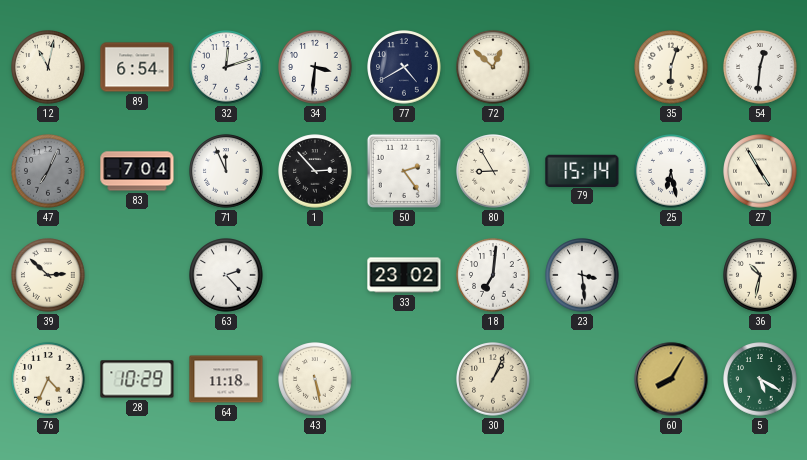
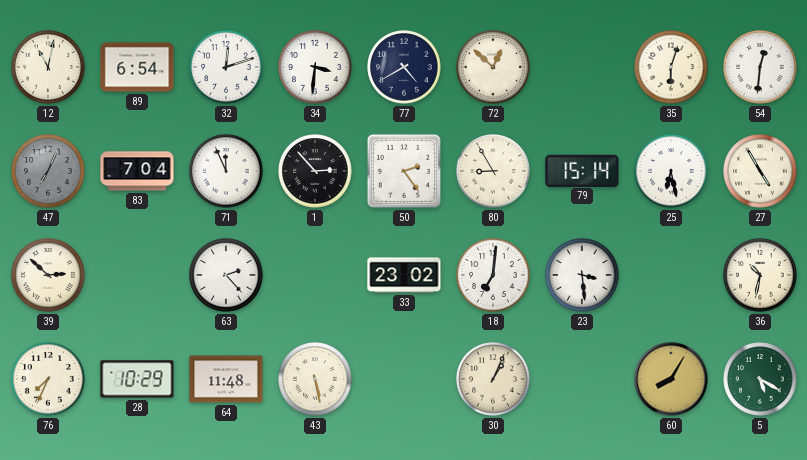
76: 4:34 -> 7:34
64: 11:18 -> 11:48
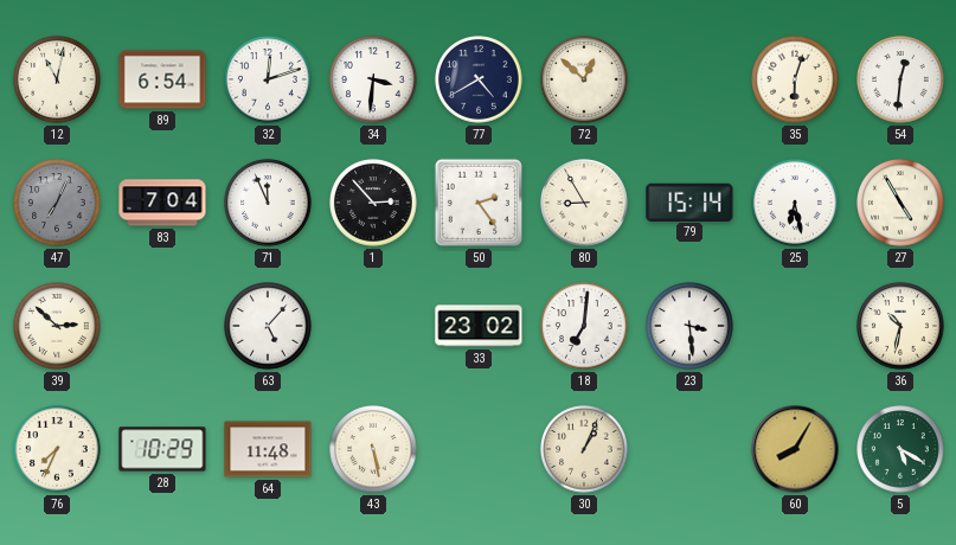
63: 2:23 -> 5:07
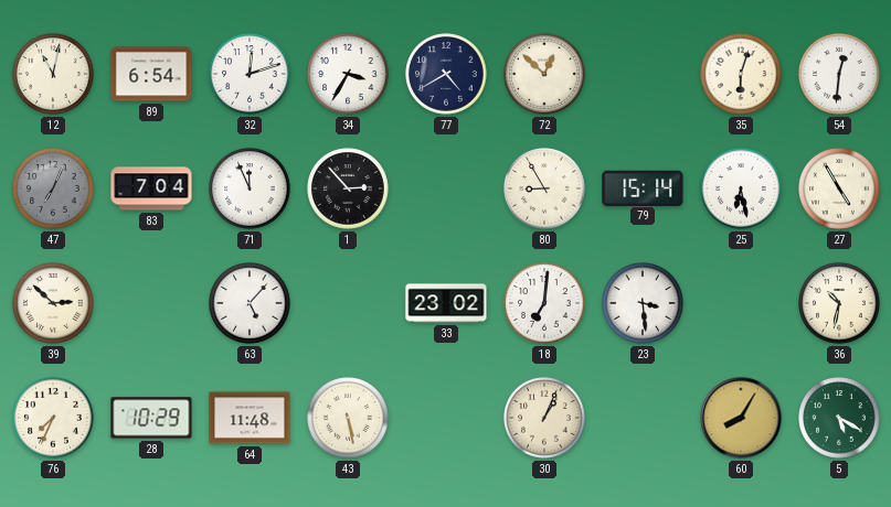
34: 3:31 -> 3:35
50: 2:24 -> none
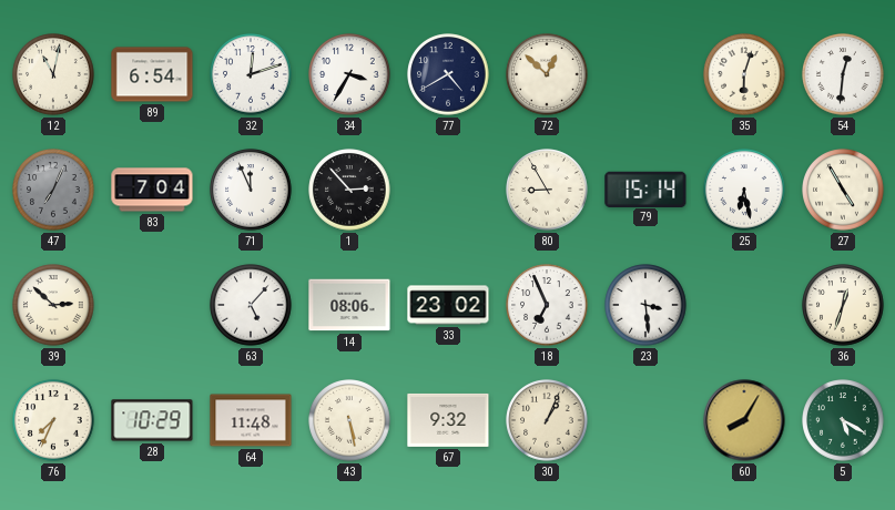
14: none -> 08:06
18: 7:01 -> 6:56
36: 10:32 -> 12:33
67: none -> 9:32
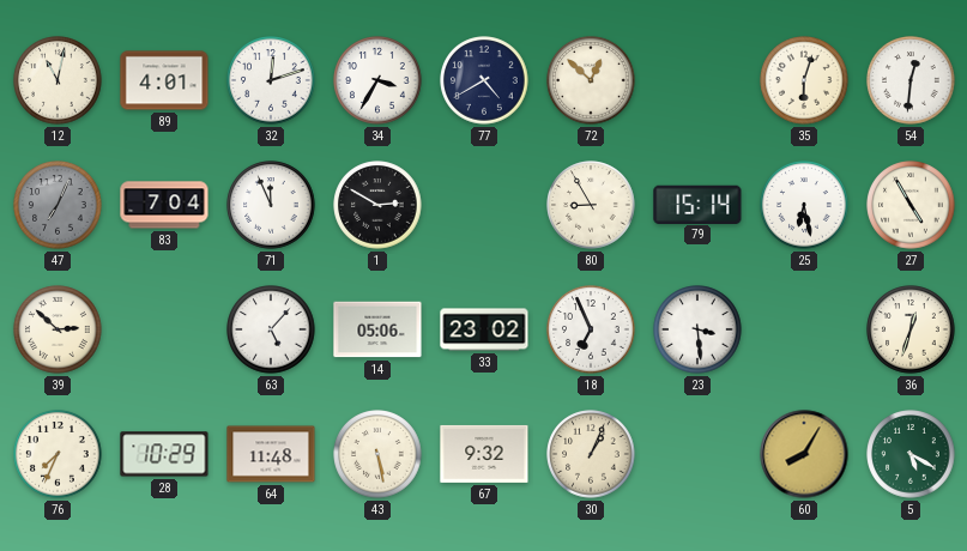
89: 6:54 -> 4:01
1: 2:53 -> 2:50
14: 08:06 -> 05:06
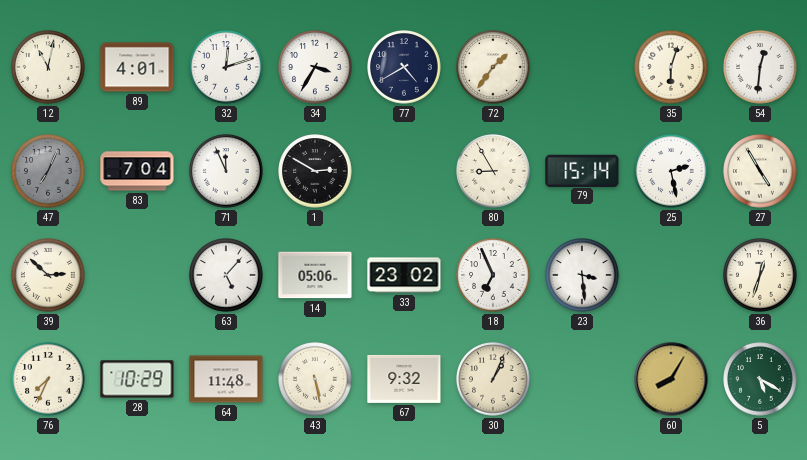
72: 12:52 -> 1:36
25: 6:28 -> 2:28
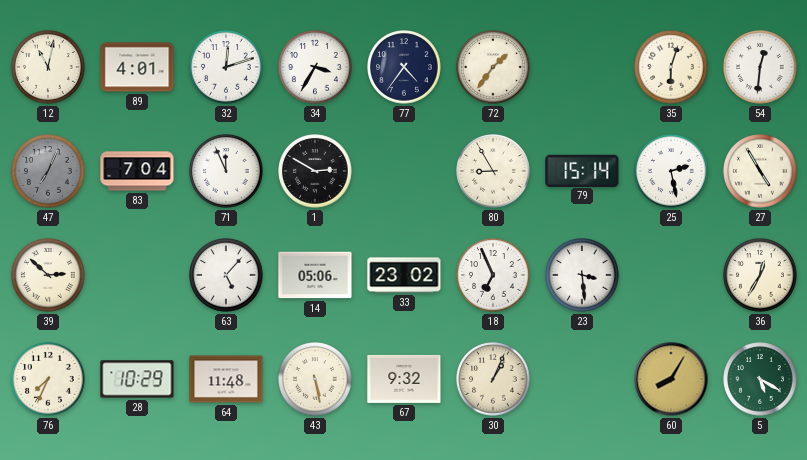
77: 4:40 -> 4:36
36: 12:33 -> 12:35
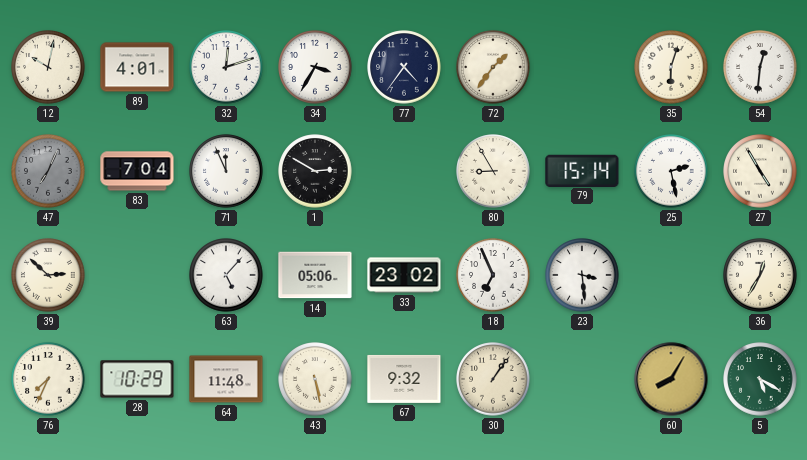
12: 11:02 -> 10:02
30: 1:04 -> 1:06
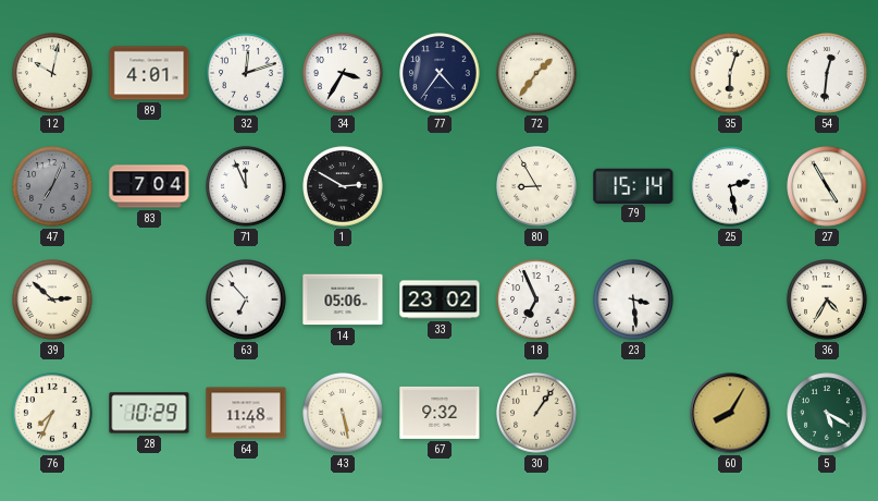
63: 5:07 -> 6:53
36: 12:35 -> 4:35
